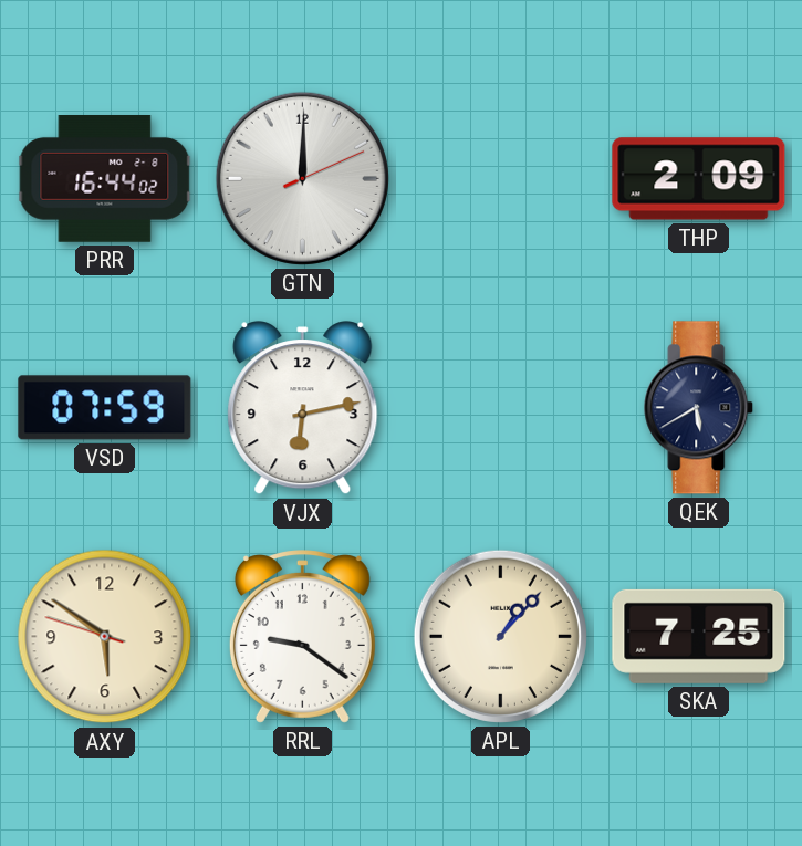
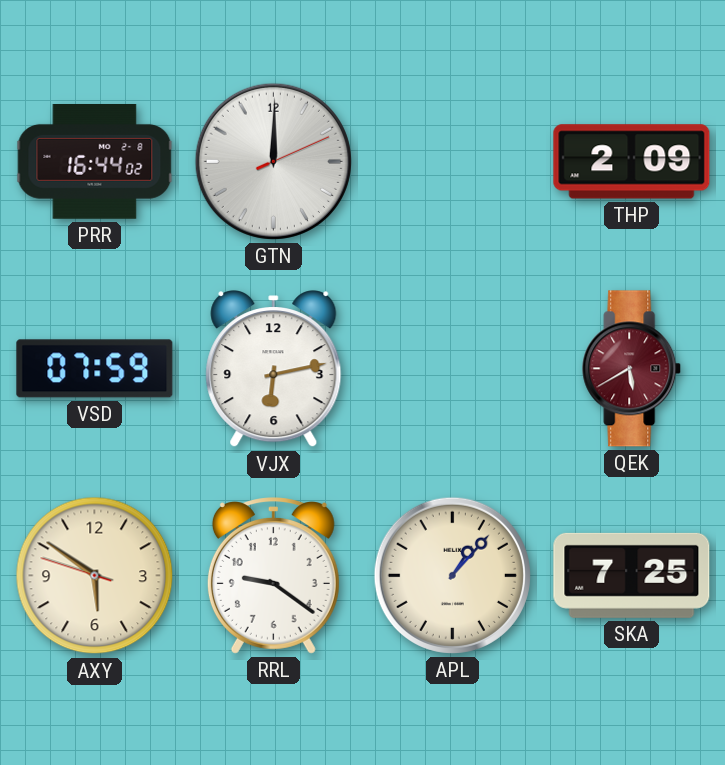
QEK dial: navy -> burgundy
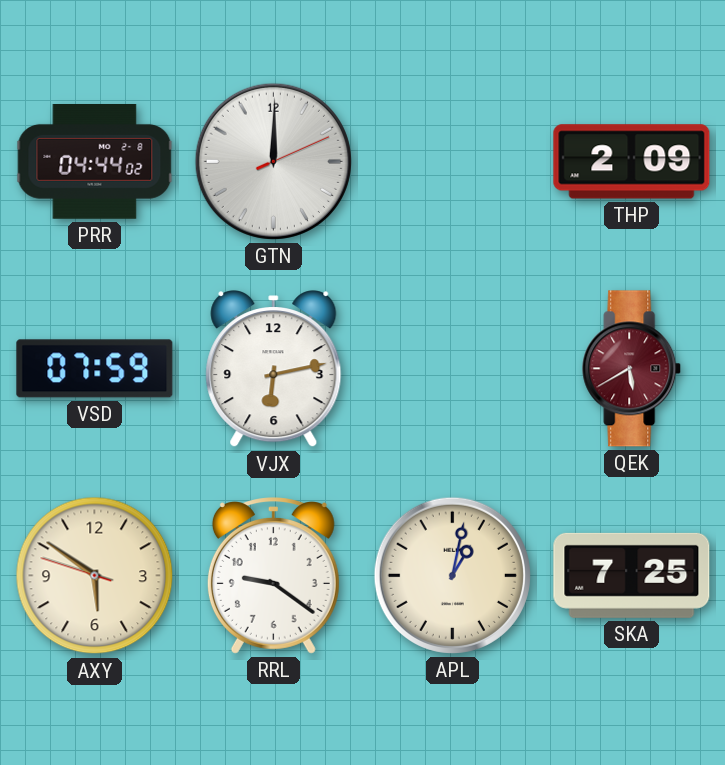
PRR: 16:44 -> 04:44
APL: 1:07 -> 1:02
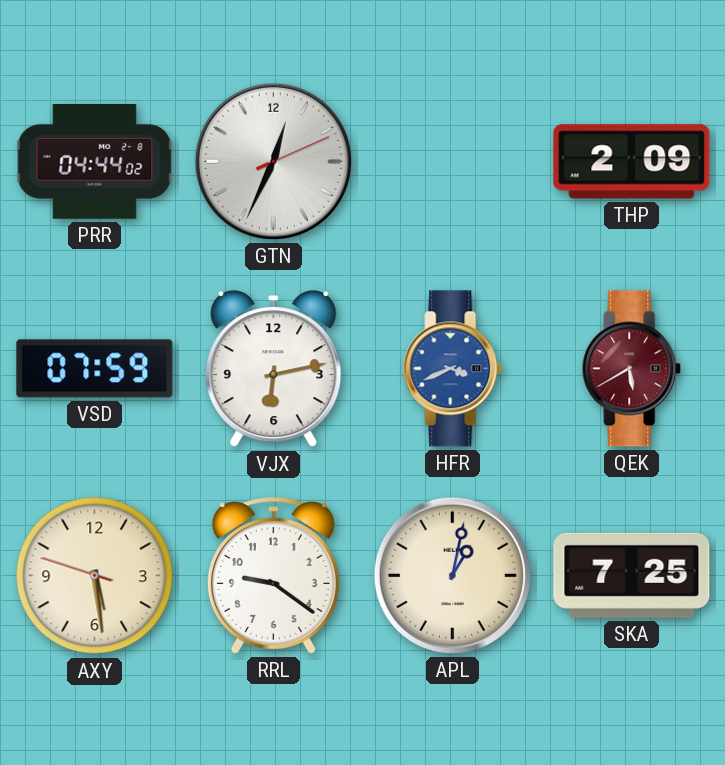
GTN: 12:00 -> 12:34
HFR: none -> 3:41
AXY: 5:50 -> 5:28
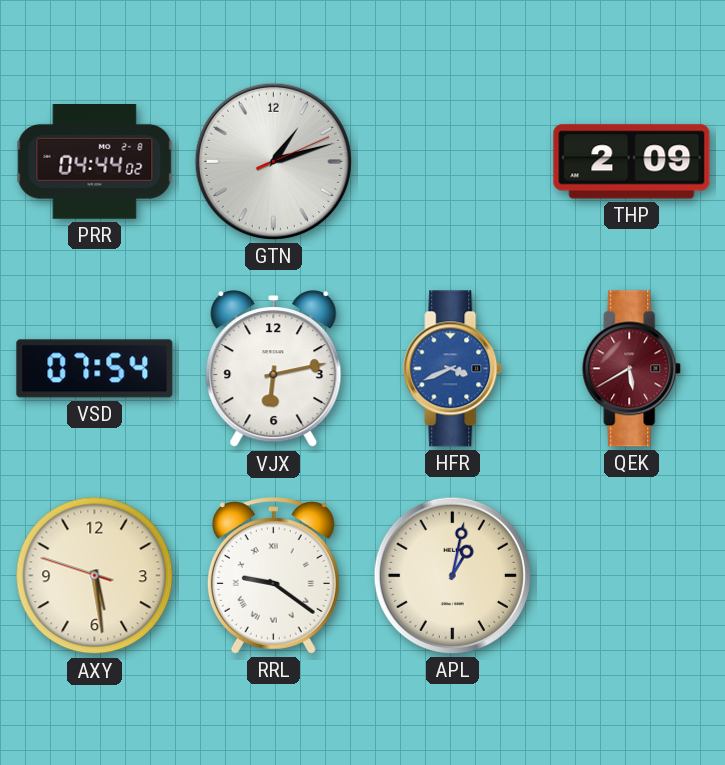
GTN: 12:34 -> 1:12
VSD: 07:59 -> 07:54
RRL numerals: Arabic -> Roman
SKA: 7:25 -> none
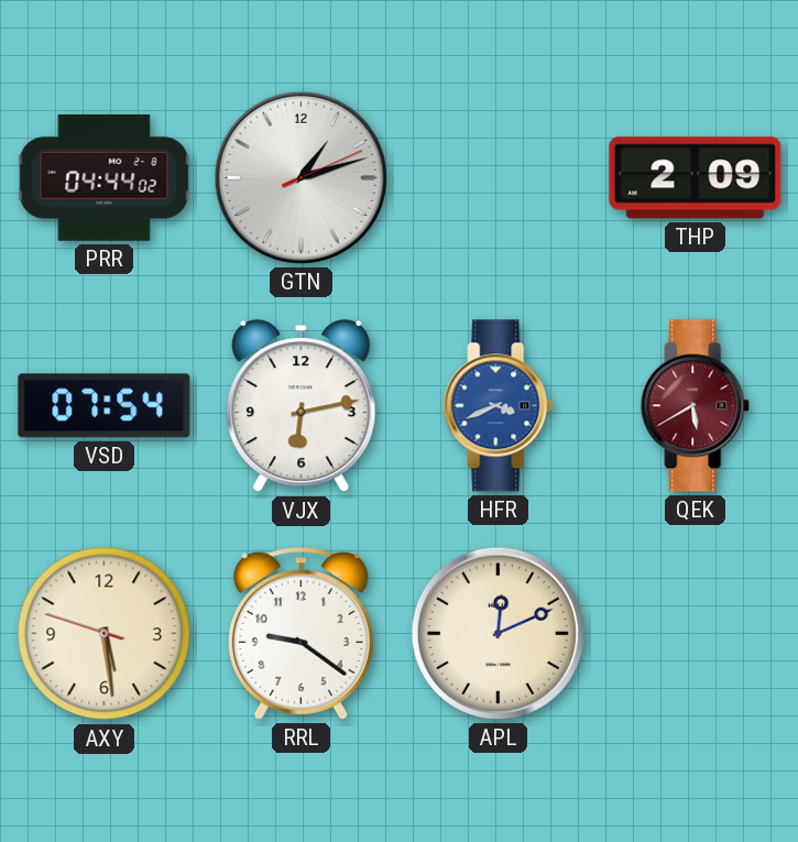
RRL numerals: Roman -> Arabic
APL: 1:02 -> 12:11
